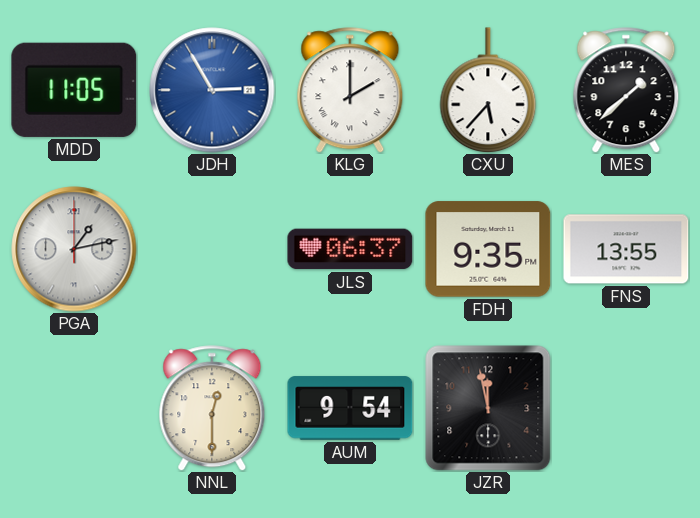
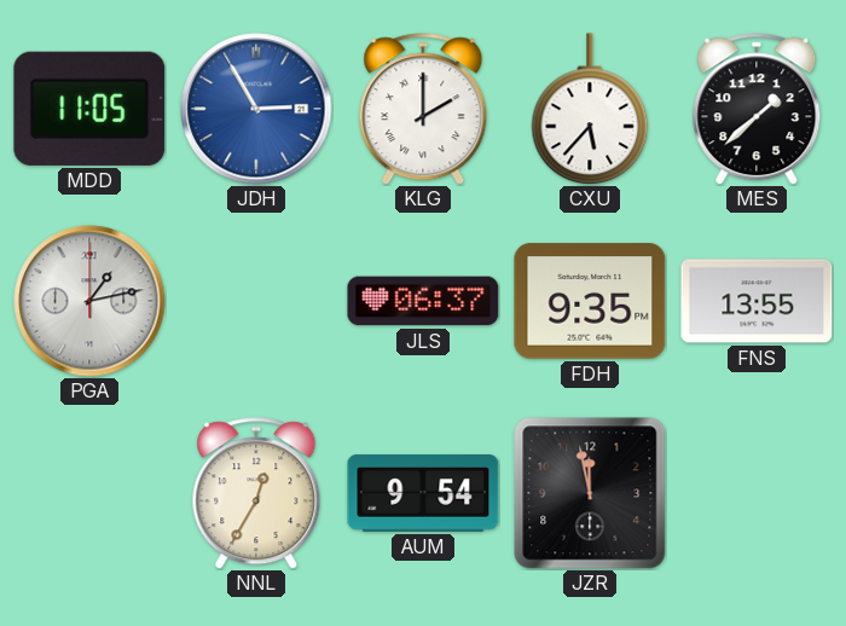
NNL: 12:30 -> 12:35
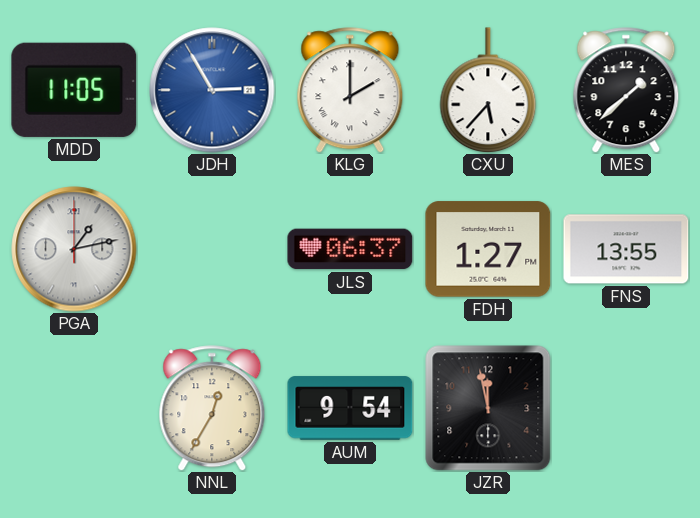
FDH: 9:35 -> 1:27
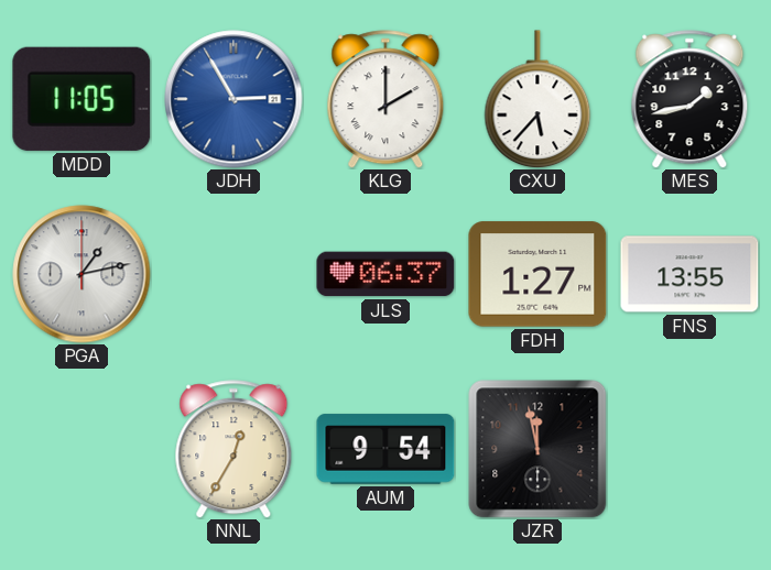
MES: 1:38 -> 1:43
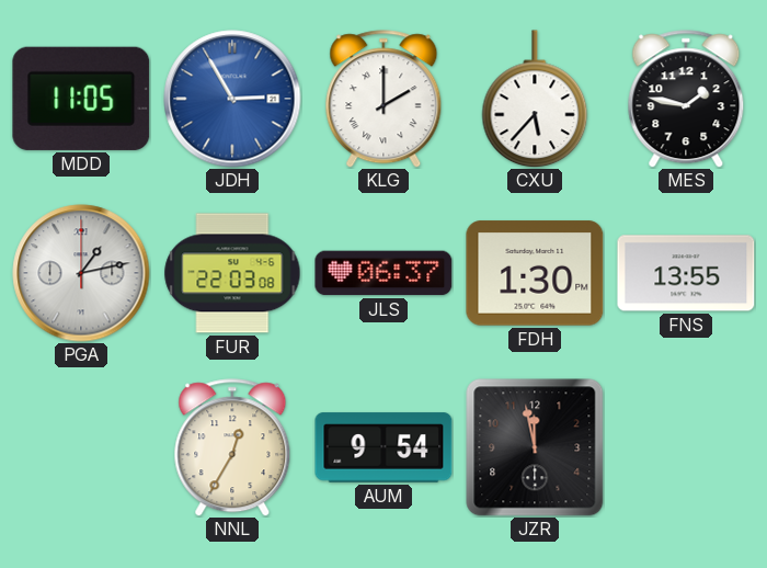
MES: 1:43 -> 1:47
FUR: none -> 22:03
FDH: 1:27 -> 1:30
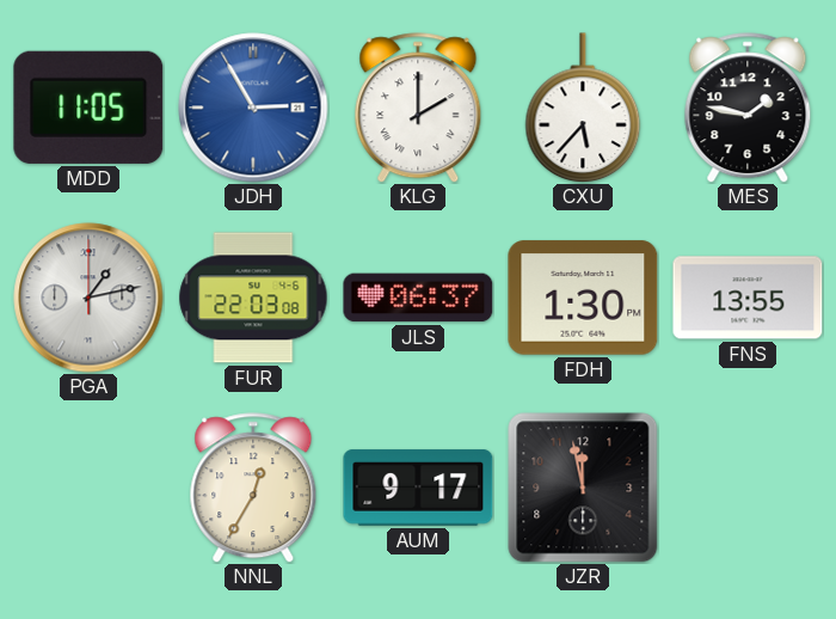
AUM: 9:54 -> 9:17
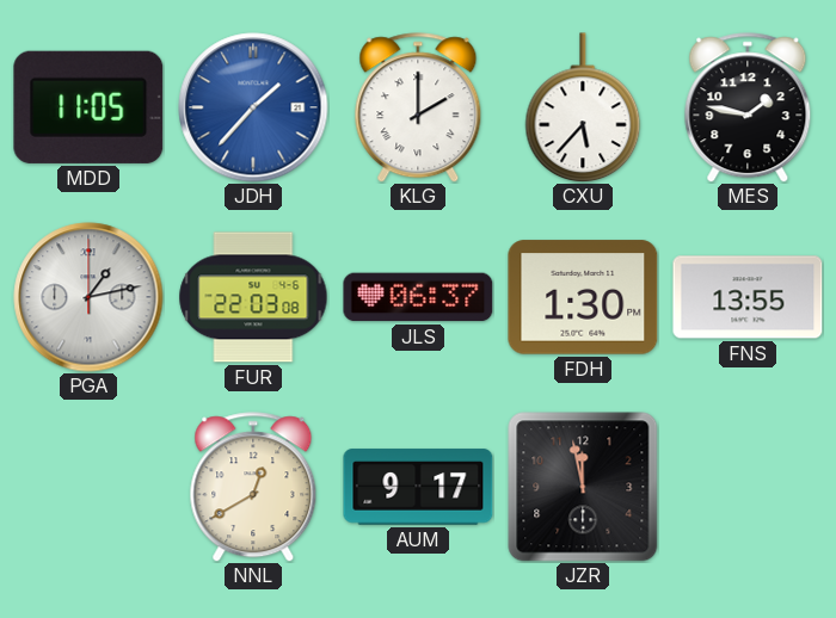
JDH: 2:55 -> 1:37
NNL: 12:35 -> 12:40
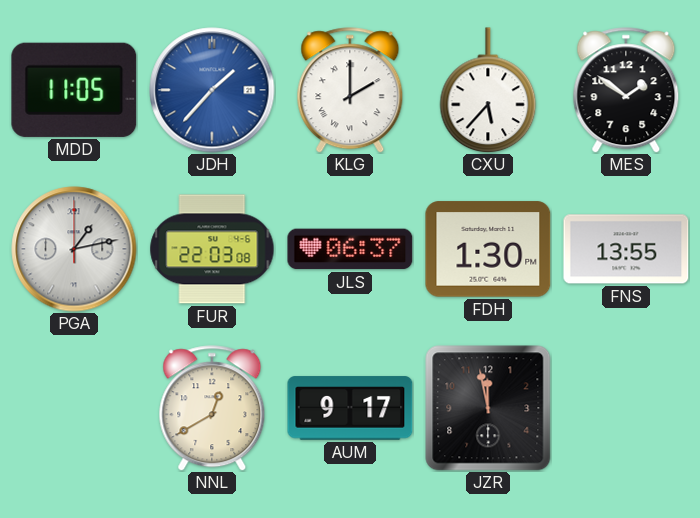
MES: 1:47 -> 1:51
